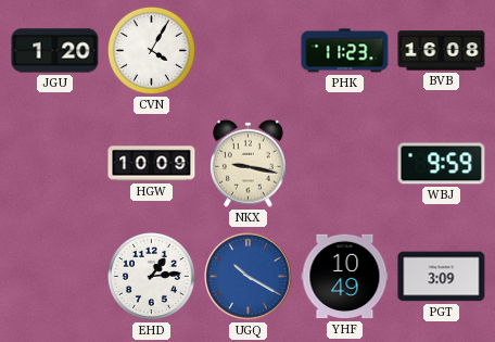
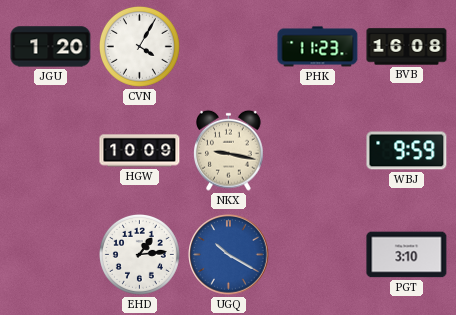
YHF: 10:49 -> none
PGT: 3:09 -> 3:10
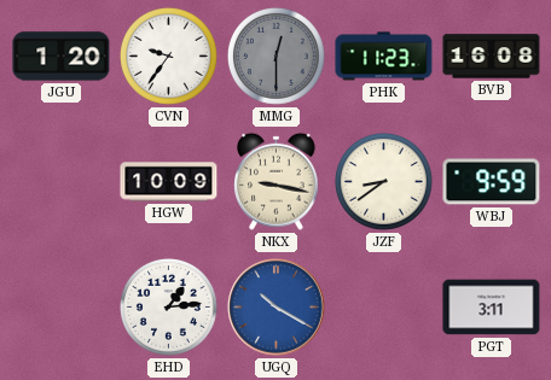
CVN: 4:05 -> 9:36
MMG: none -> 12:30
JZF: none -> 8:39
PGT: 3:10 -> 3:11
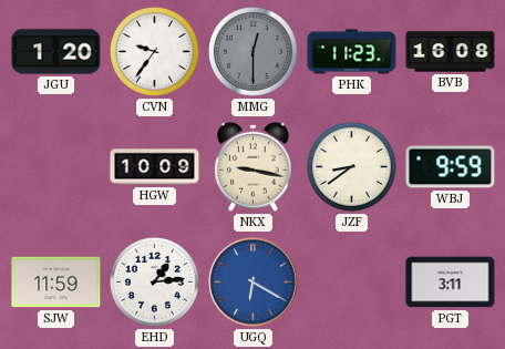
SJW: none -> 11:59
UGQ: 10:20 -> 6:20
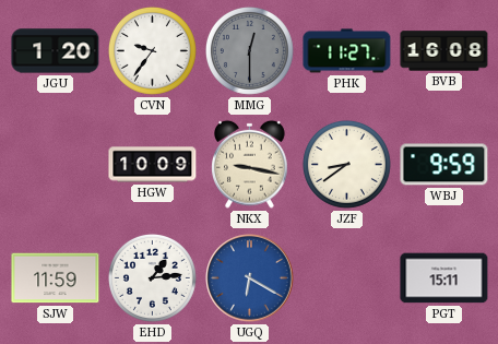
PHK: 11:23 -> 11:27
PGT: 3:11 -> 15:11
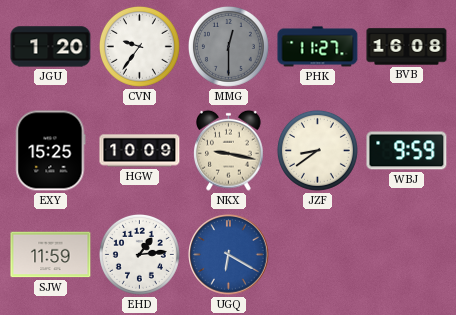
EXY: none -> 15:25
PGT: 15:11 -> none
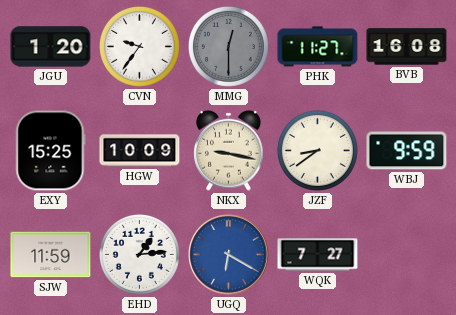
WQK: none -> 7:27
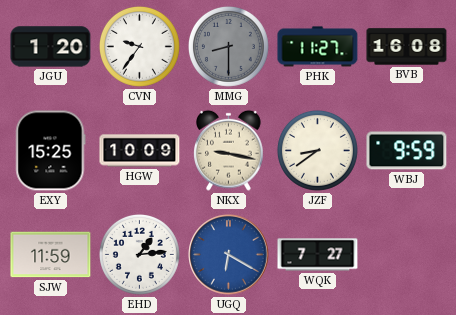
MMG: 12:30 -> 8:30
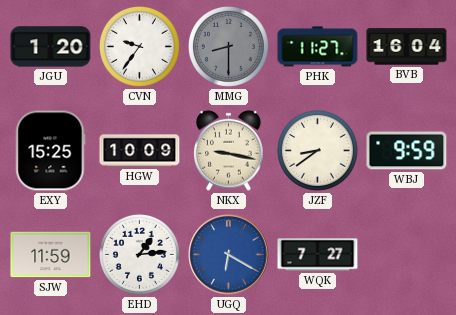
BVB: 16:08 -> 16:04
